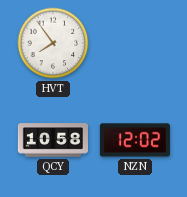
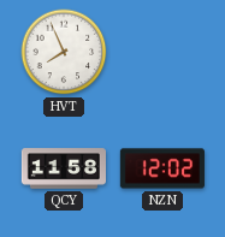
HVT: 7:54 -> 7:56
QCY: 10:58 -> 11:58
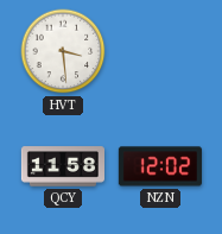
HVT: 7:56 -> 3:29
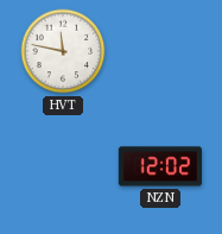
HVT: 3:29 -> 11:47
QCY: 11:58 -> none
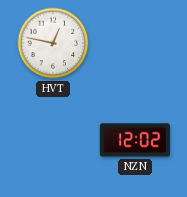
HVT: 11:47 -> 12:47
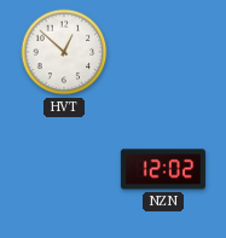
HVT: 12:47 -> 12:52
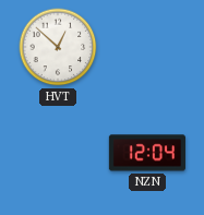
NZN: 12:02 -> 12:04
